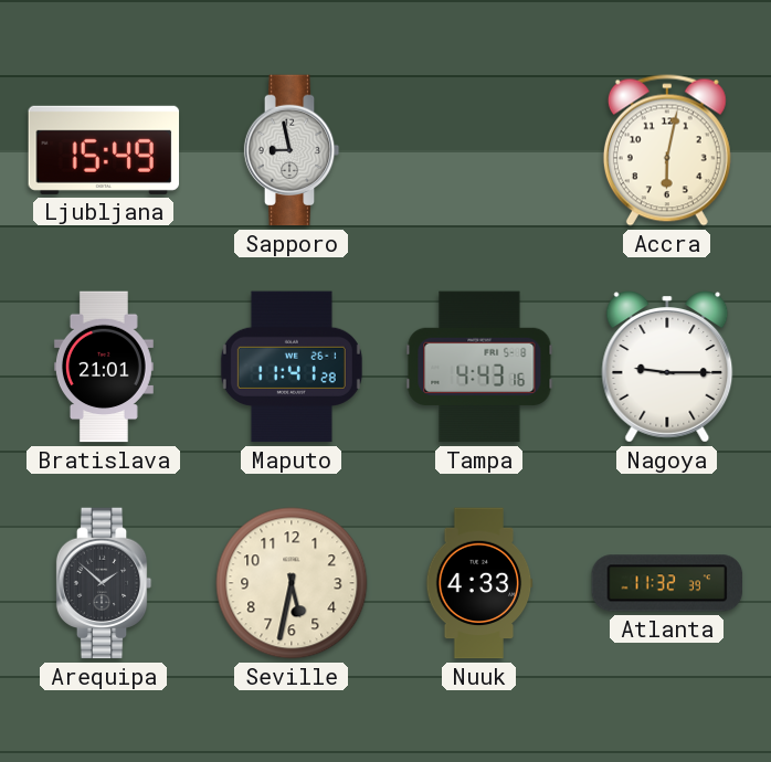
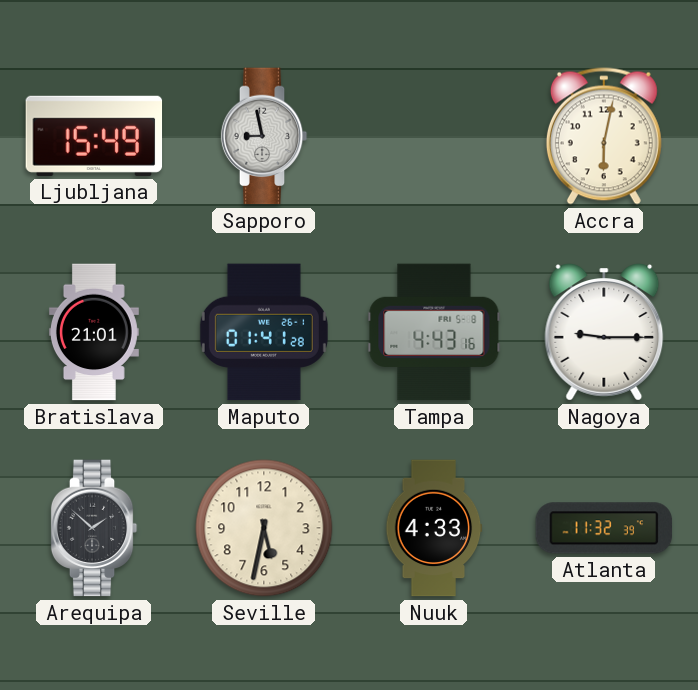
Maputo: 11:41 -> 01:41
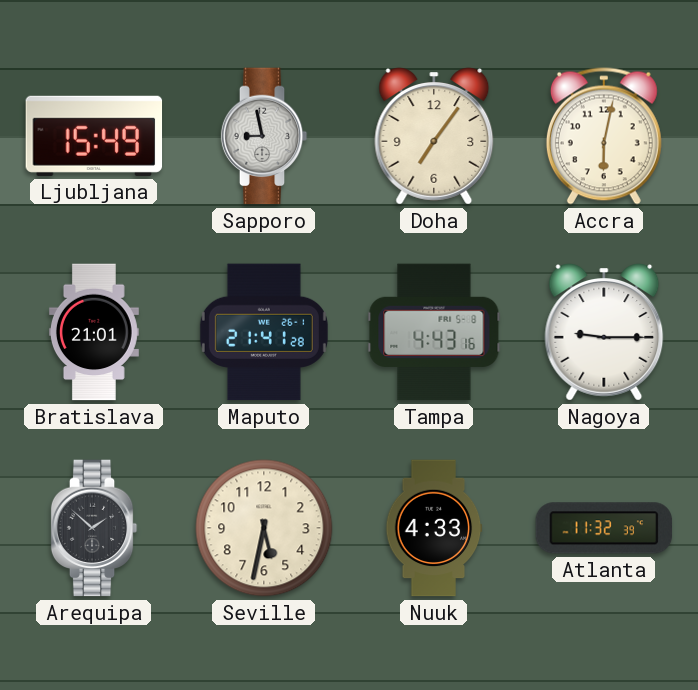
Doha: none -> 7:06
Maputo: 01:41 -> 21:41
